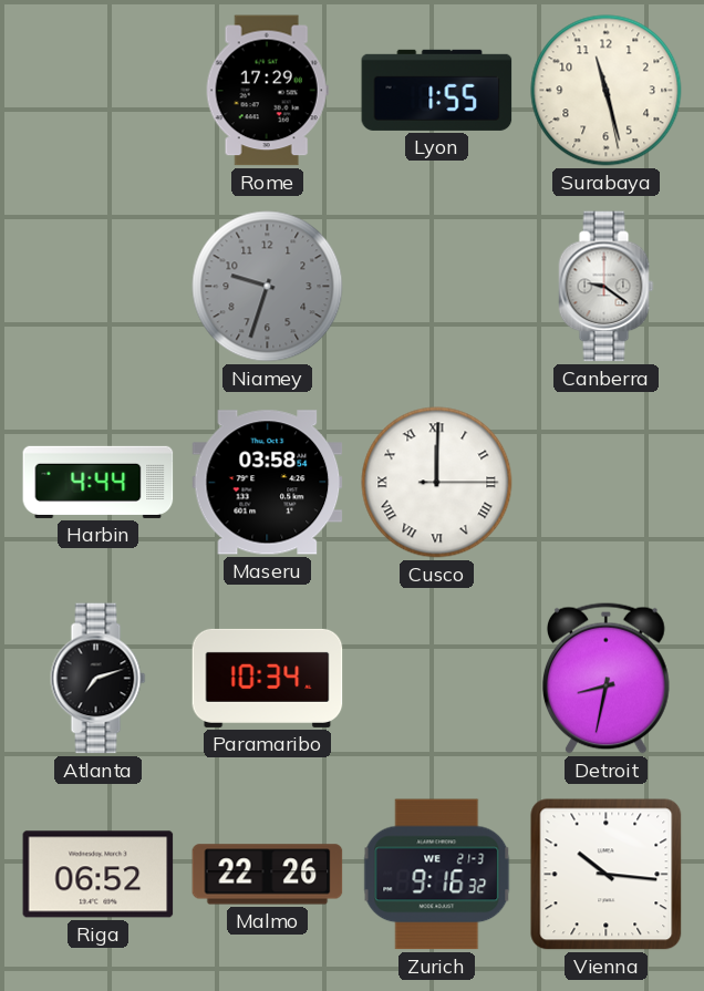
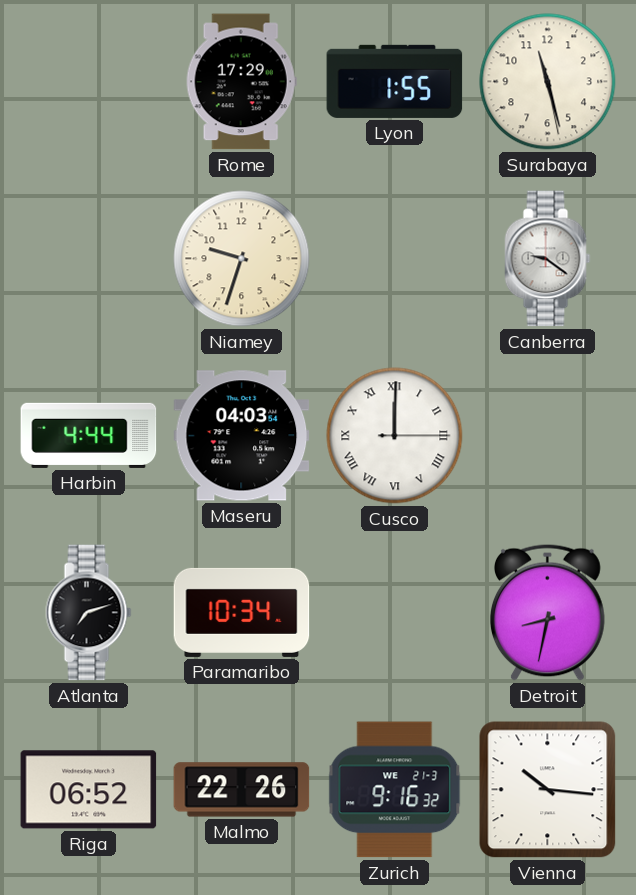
Niamey dial: grey -> cream
Maseru: 03:58 -> 04:03
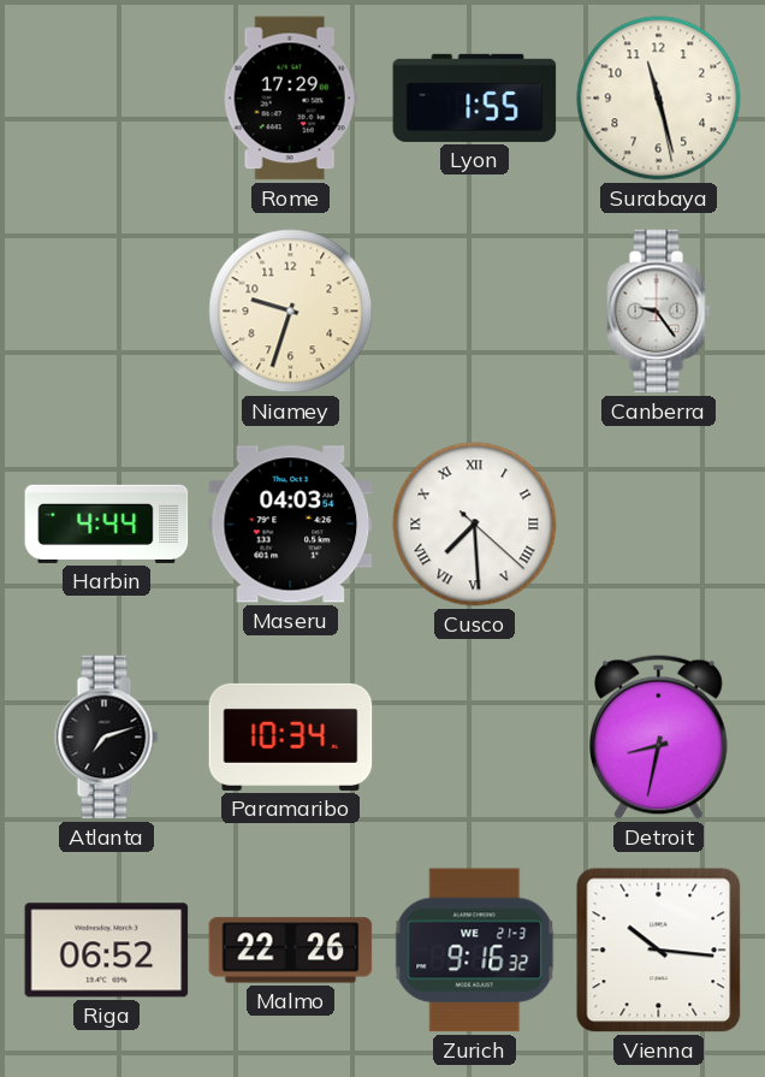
Canberra: 9:21 -> 9:24
Cusco: 12:00 -> 7:29
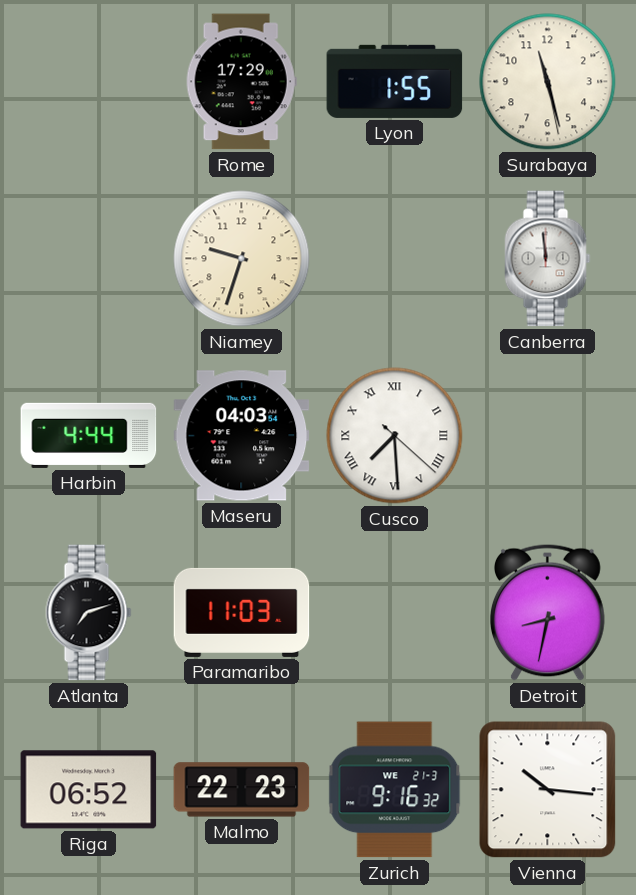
Canberra: 9:24 -> 11:59
Paramaribo: 10:34 -> 11:03
Malmo: 22:26 -> 22:23
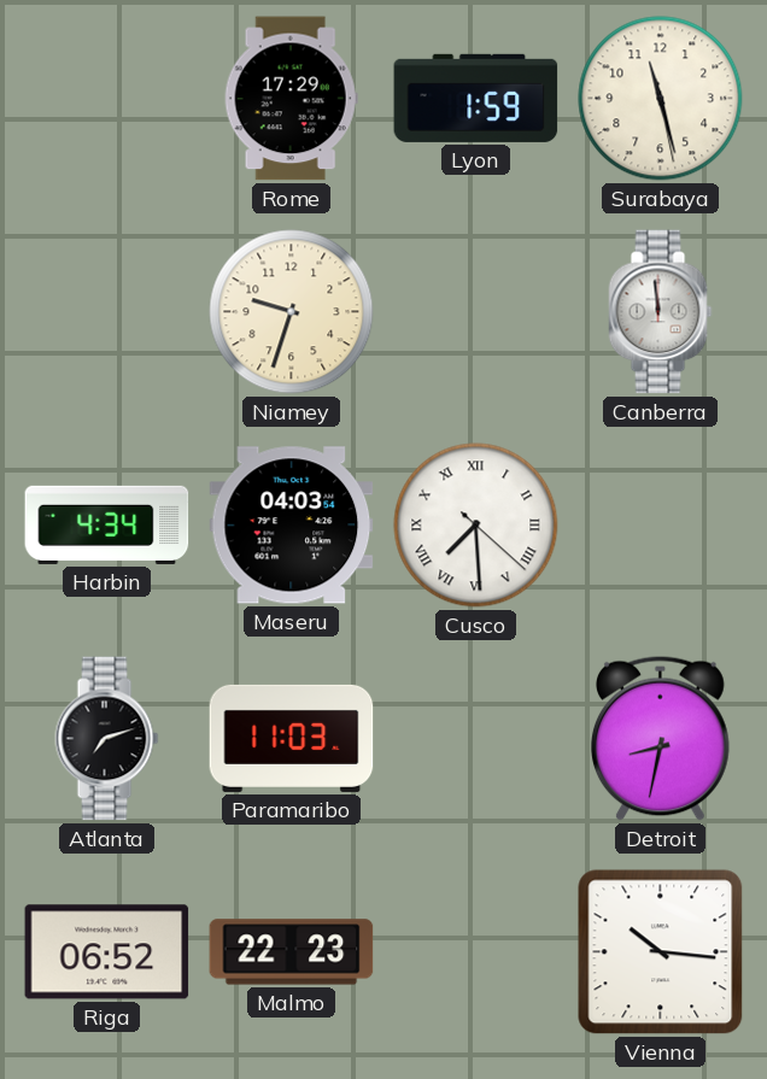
Lyon: 1:55 -> 1:59
Harbin: 4:44 -> 4:34
Zurich: 9:16 -> none
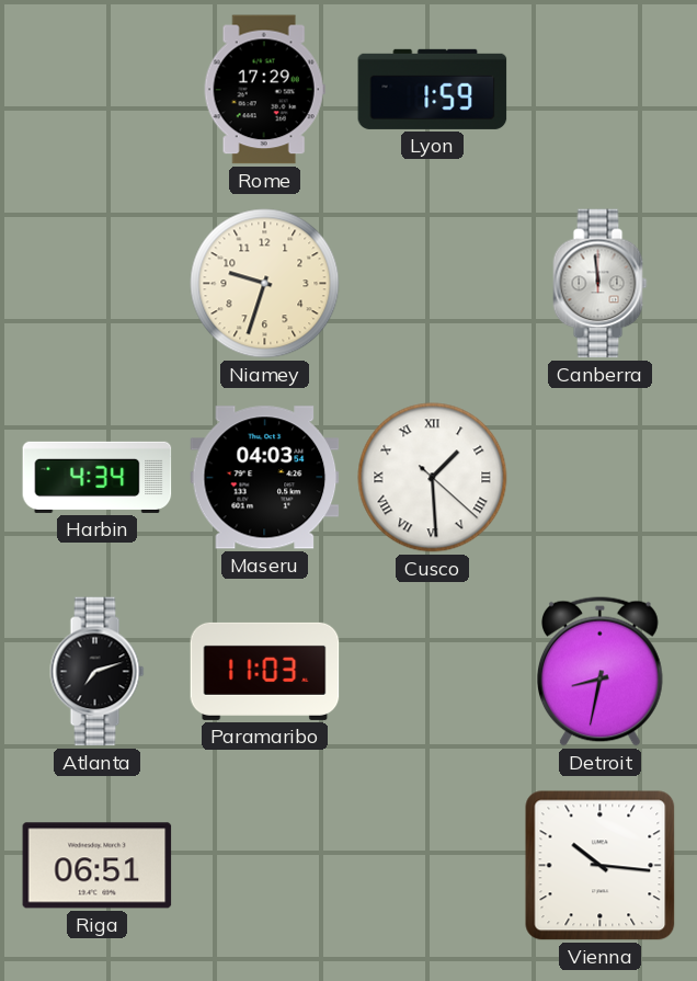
Surabaya: 11:27 -> none
Cusco: 7:29 -> 1:29
Riga: 06:52 -> 06:51
Malmo: 22:23 -> none
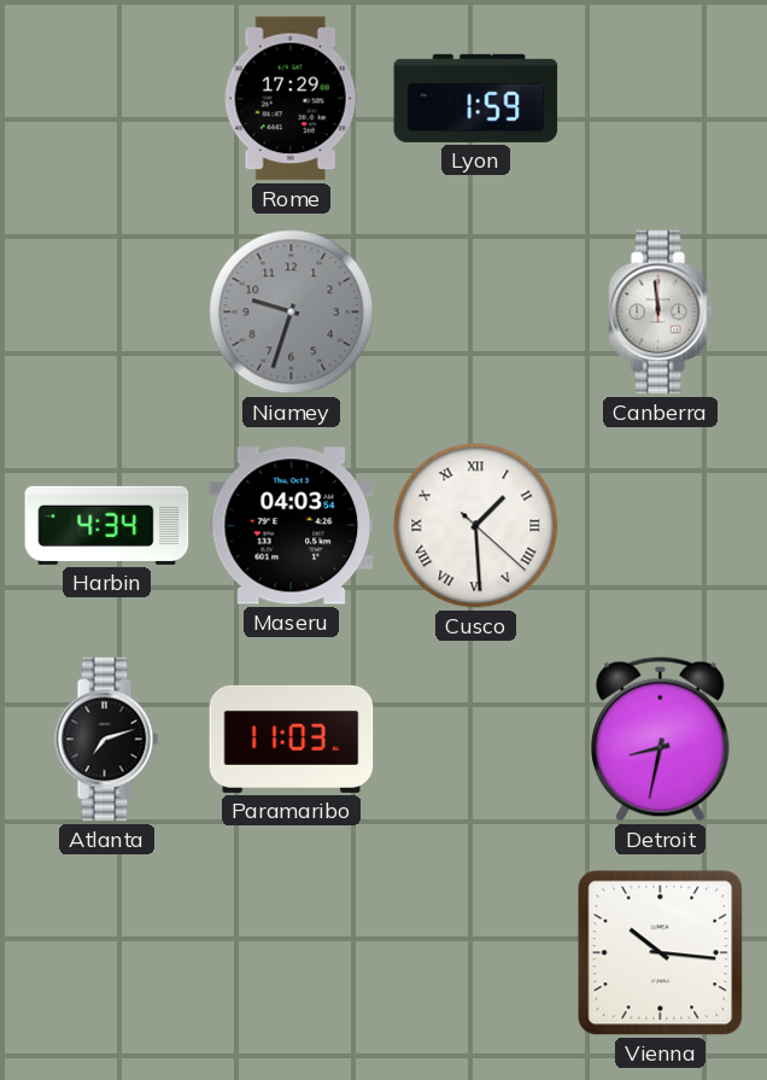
Niamey dial: cream -> grey
Riga: 06:51 -> none
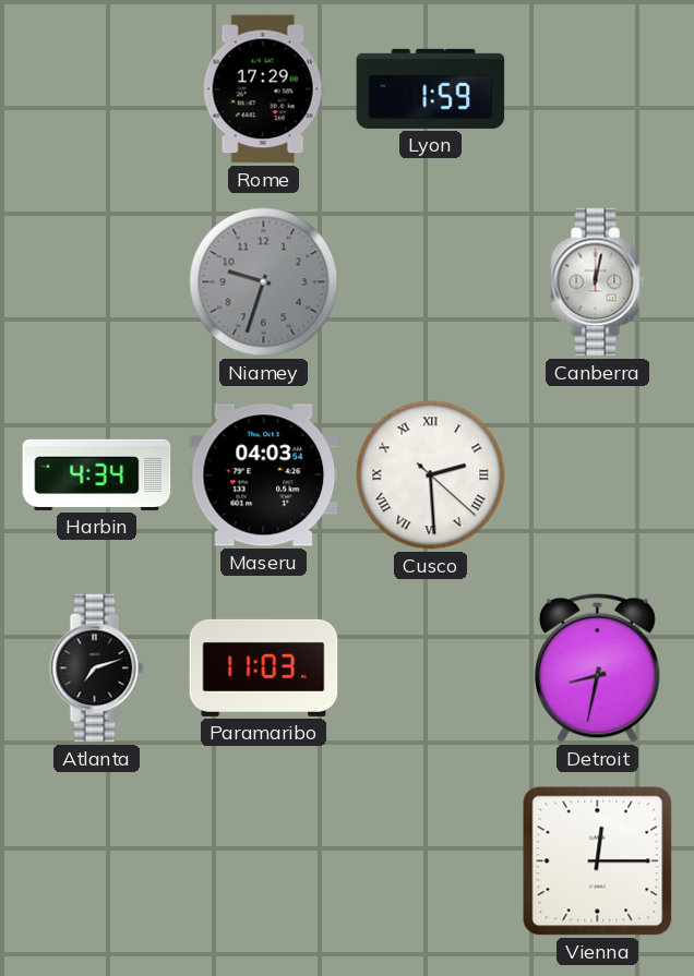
Canberra: 11:59 -> 12:02
Cusco: 1:29 -> 2:29
Vienna: 10:16 -> 12:15
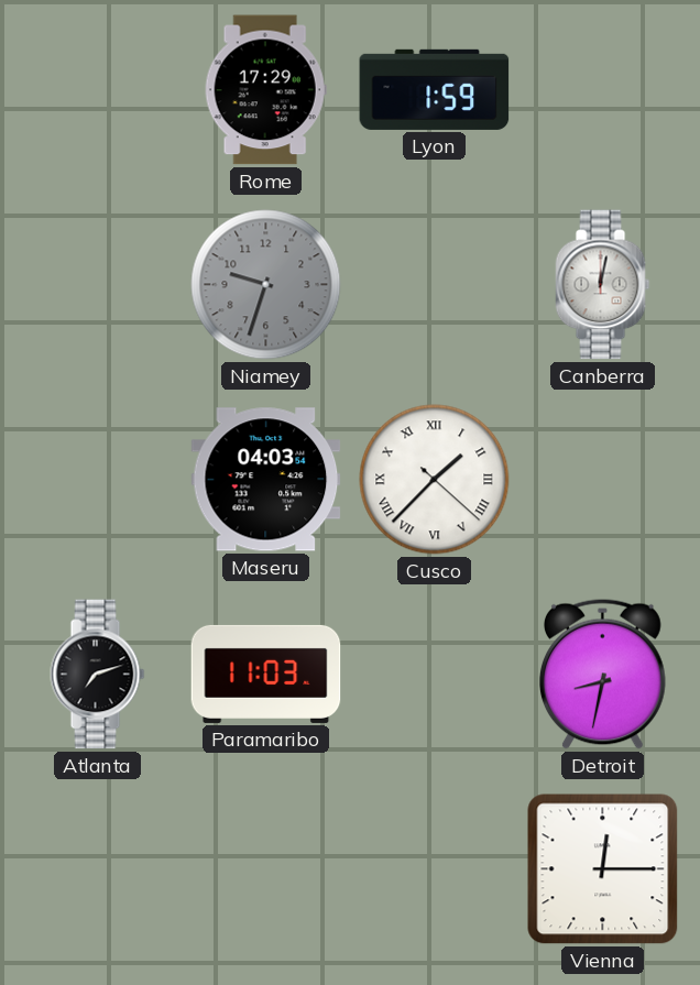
Harbin: 4:34 -> none
Cusco: 2:29 -> 1:37
